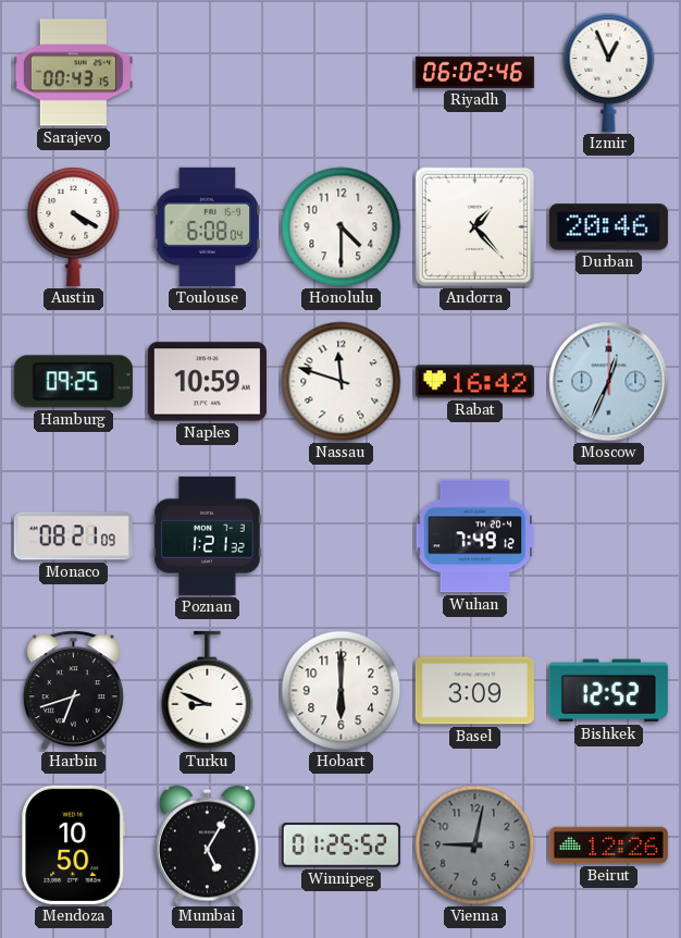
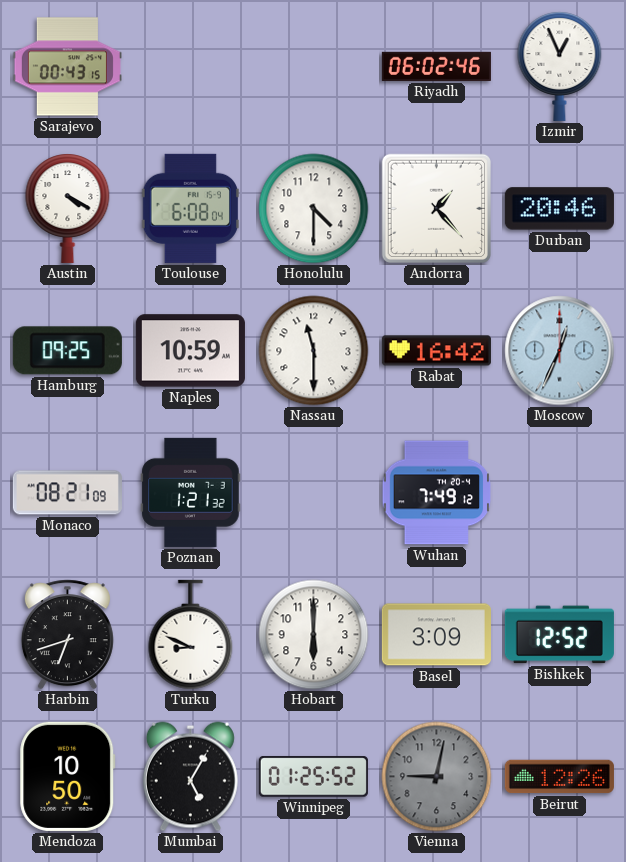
Nassau: 11:48 -> 11:30
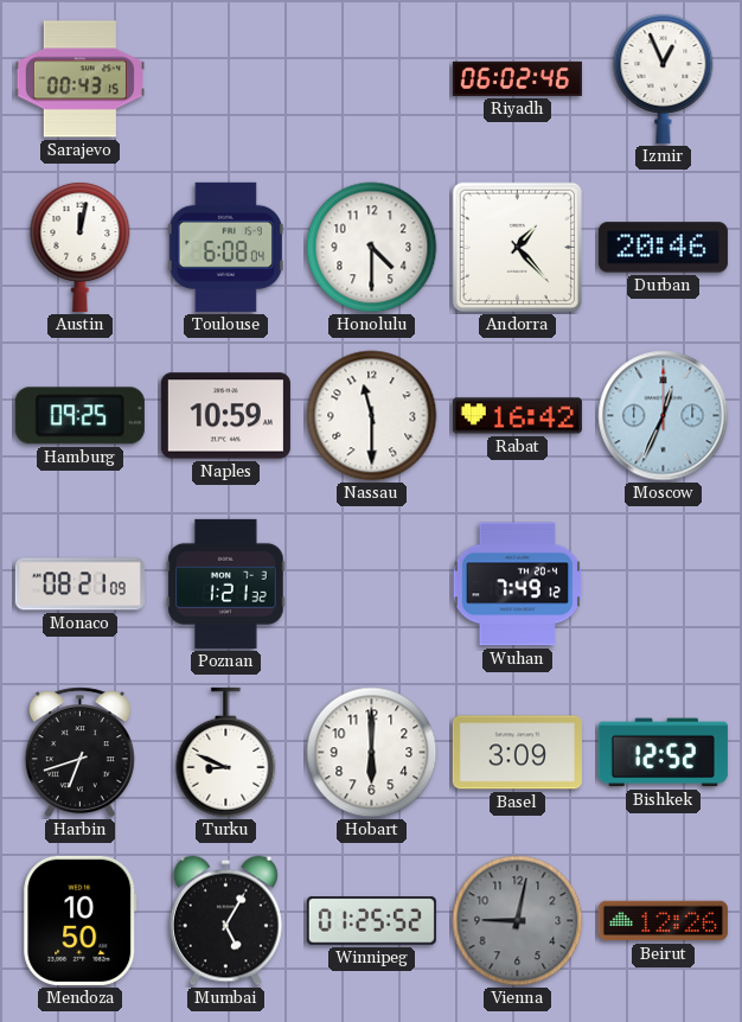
Austin: 4:20 -> 12:02
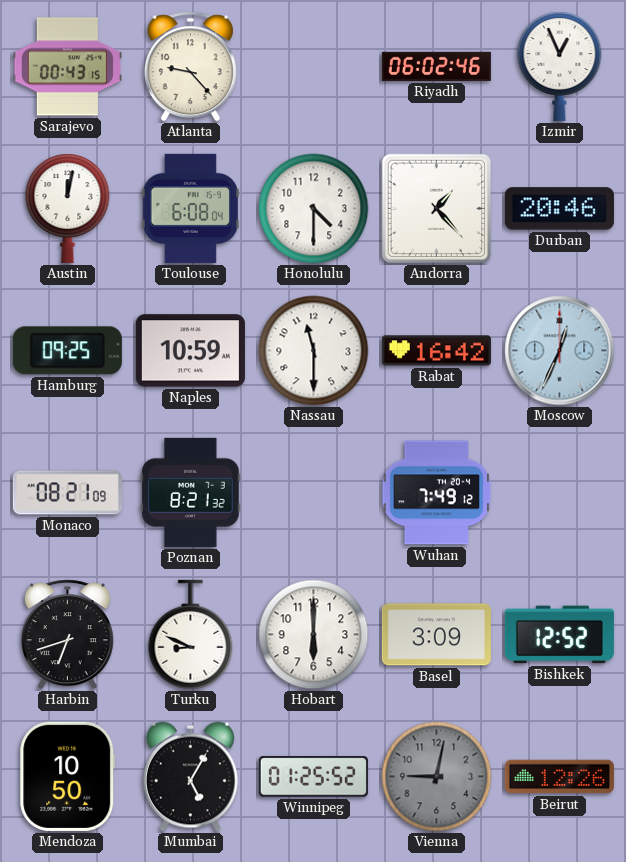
Atlanta: none -> 9:23
Poznan: 1:21 -> 8:21
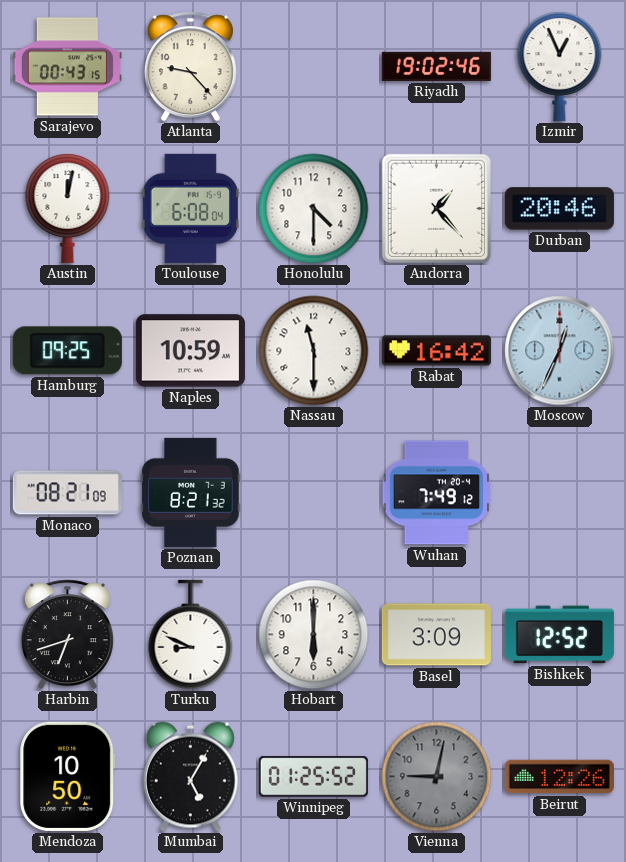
Riyadh: 06:02 -> 19:02
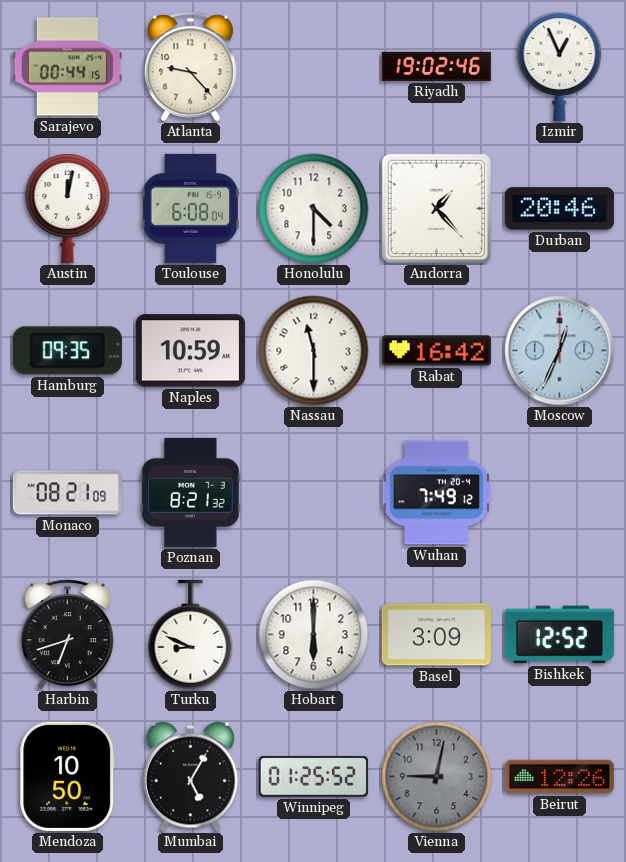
Sarajevo: 00:43 -> 00:44
Hamburg: 09:25 -> 09:35
